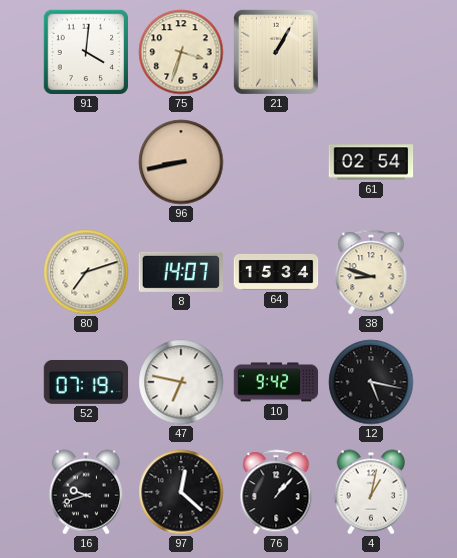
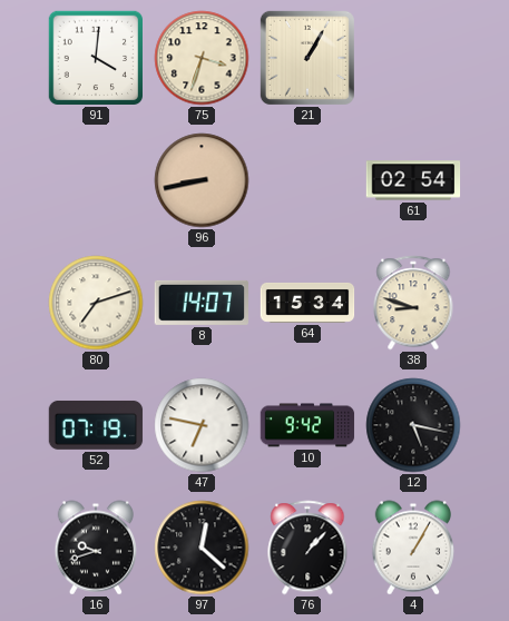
4: 1:02 -> 1:05
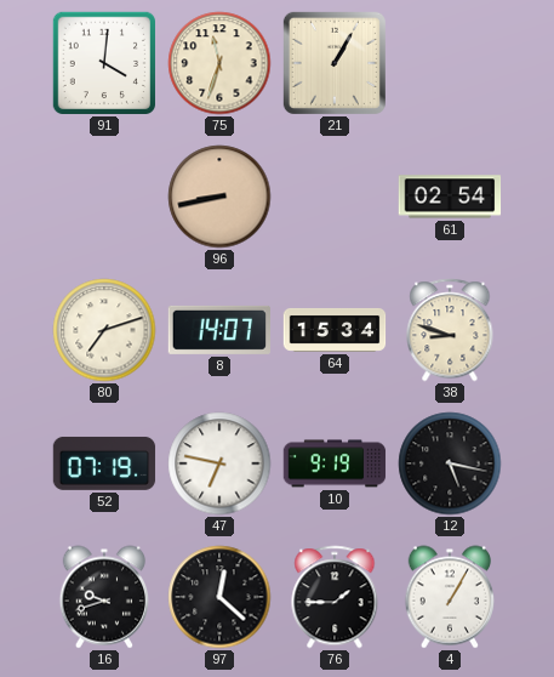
75: 3:33 -> 11:33
10: 9:42 -> 9:19
76: 1:07 -> 1:45
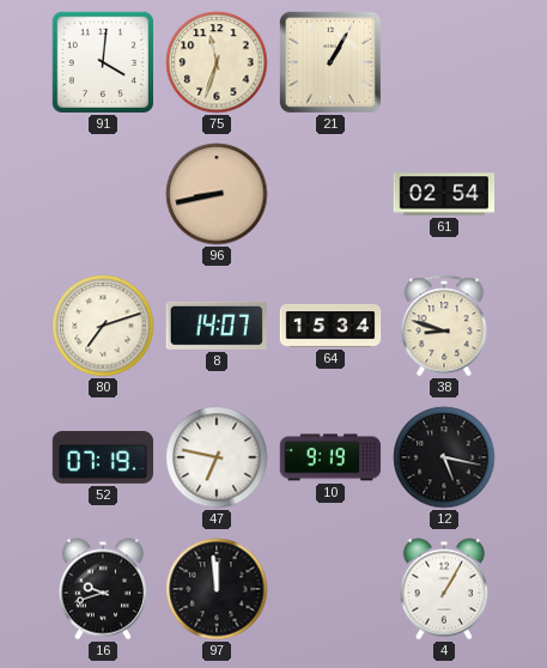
97: 12:22 -> 11:59
76: 1:45 -> none
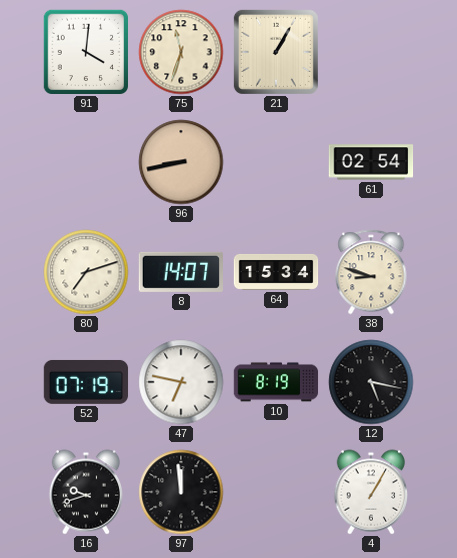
10: 9:19 -> 8:19
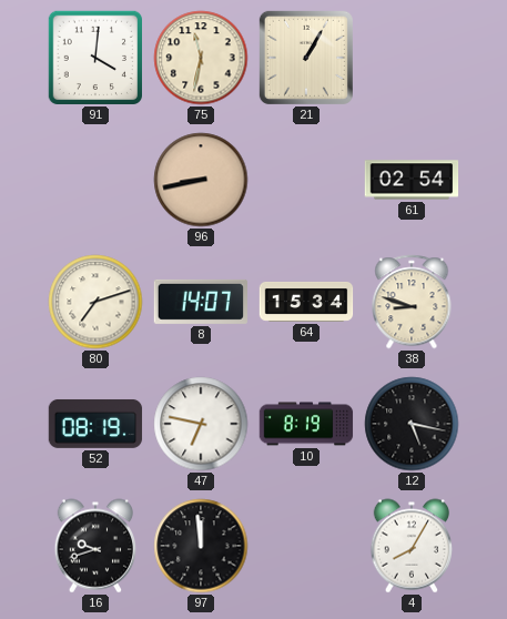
75: 11:33 -> 11:32
52: 07:19 -> 08:19
4: 1:05 -> 8:05
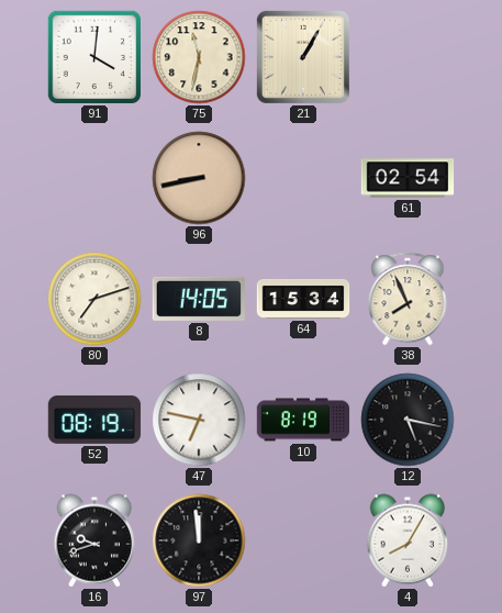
8: 14:07 -> 14:05
38: 8:48 -> 7:56
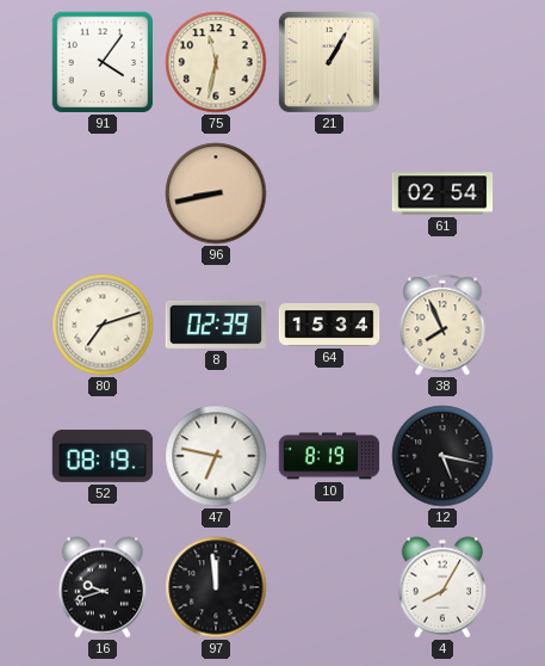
91: 4:01 -> 4:06
8: 14:05 -> 02:39
